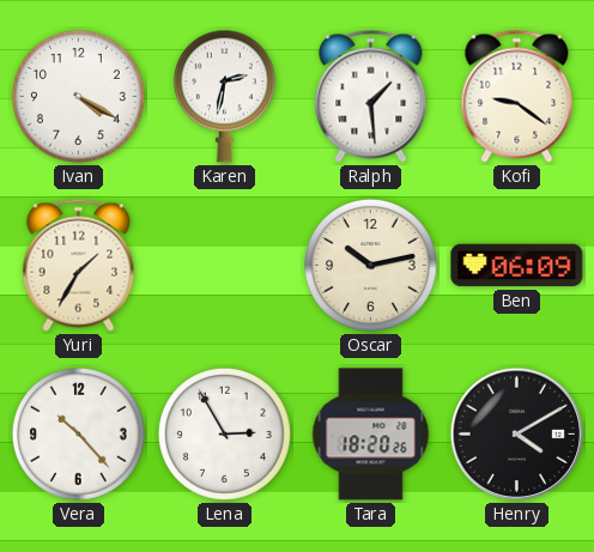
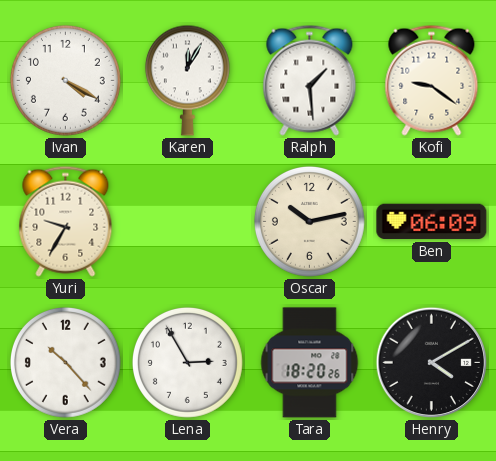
Karen: 2:32 -> 12:05
Yuri: 1:35 -> 9:35
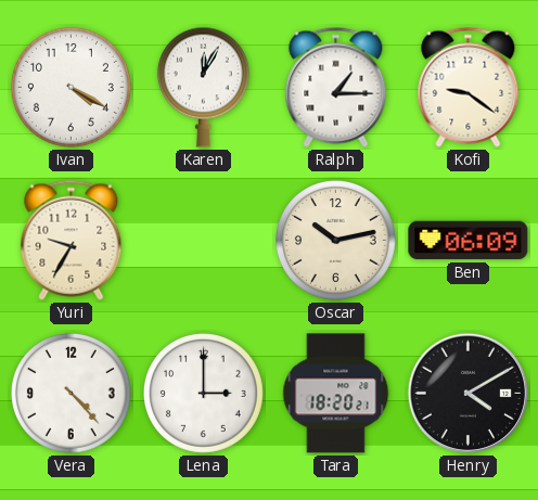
Ralph: 1:29 -> 1:15
Vera: 10:23 -> 4:23
Lena: 2:55 -> 3:00
Tara: 18:20:26 -> 18:20:21
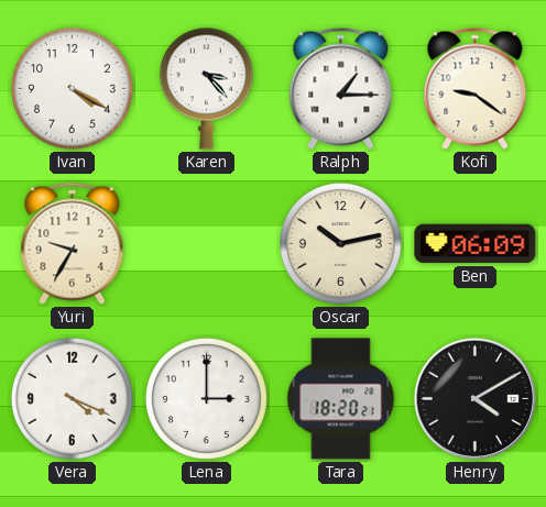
Karen: 12:05 -> 3:23
Vera: 4:23 -> 4:19
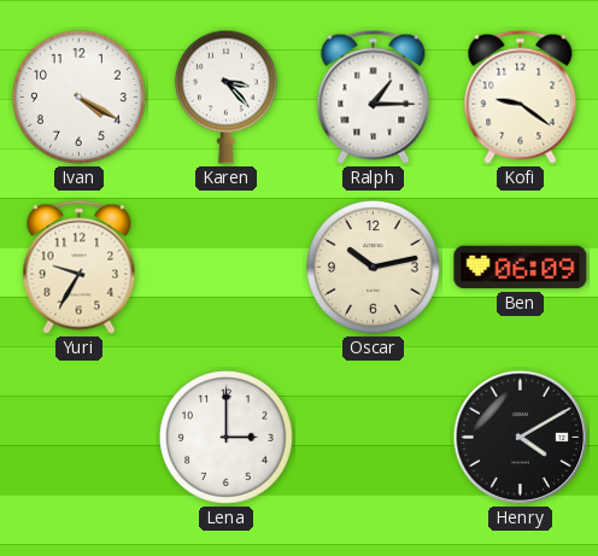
Vera: 4:19 -> none
Tara: 18:20 -> none
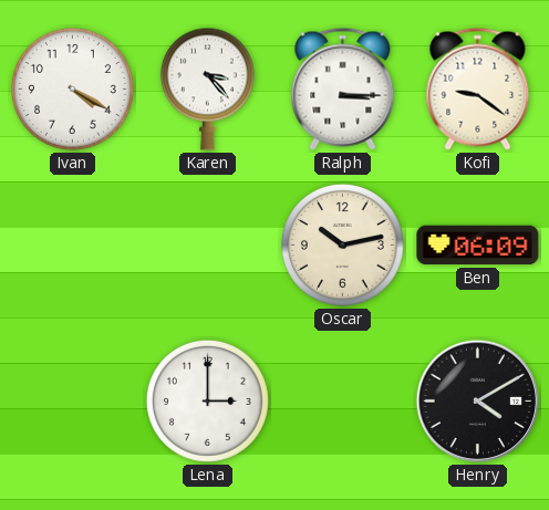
Ralph: 1:15 -> 3:15
Yuri: 9:35 -> none
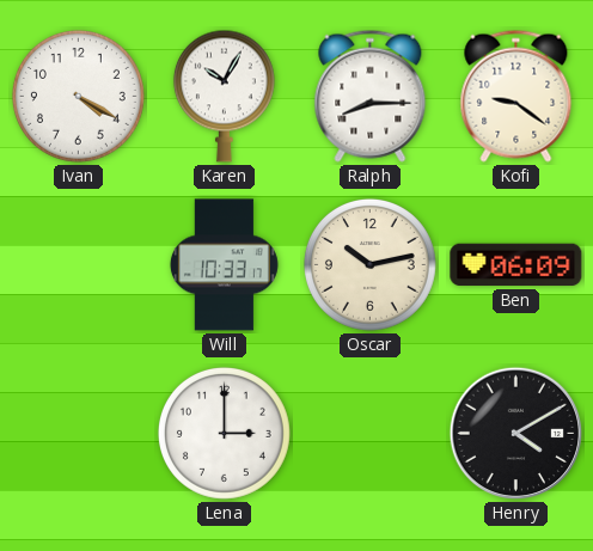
Karen: 3:23 -> 10:05
Ralph: 3:15 -> 8:15
Will: none -> 10:33
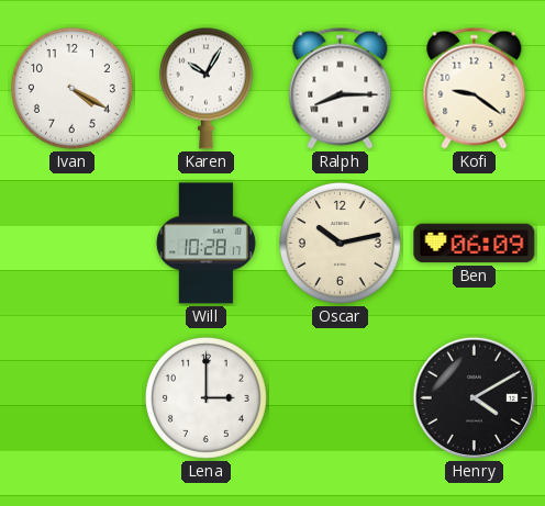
Will: 10:33 -> 10:28
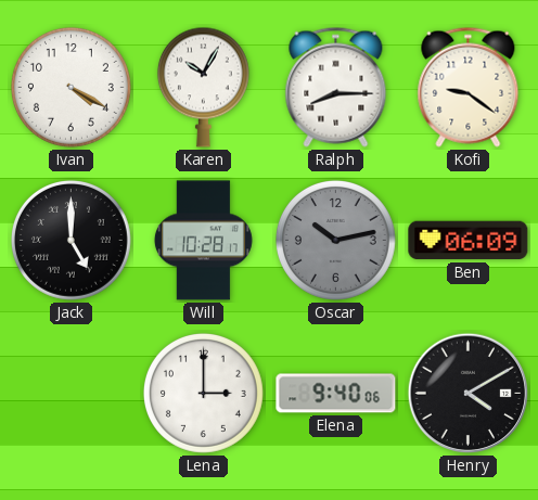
Jack: none -> 5:00
Oscar dial: cream -> grey
Elena: none -> 9:40
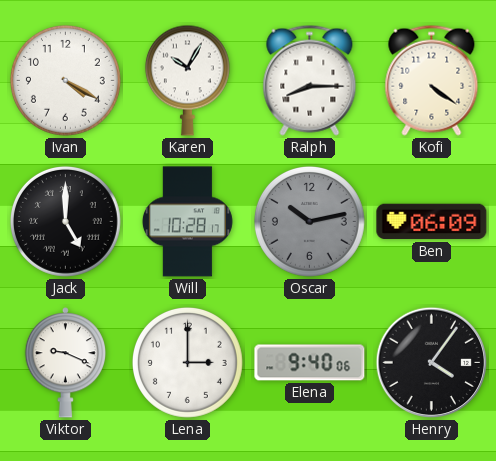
Kofi: 9:21 -> 4:21
Viktor: none -> 9:19
Henry: 4:10 -> 4:06
